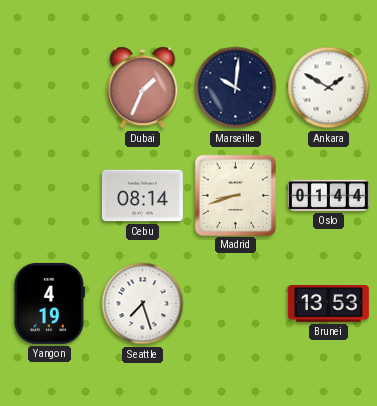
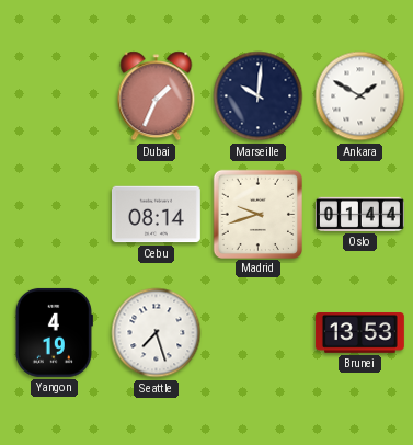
Madrid: 8:42 -> 9:42
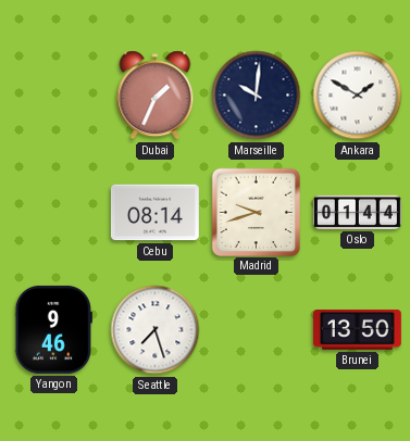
Yangon: 4:19 -> 9:46
Brunei: 13:53 -> 13:50
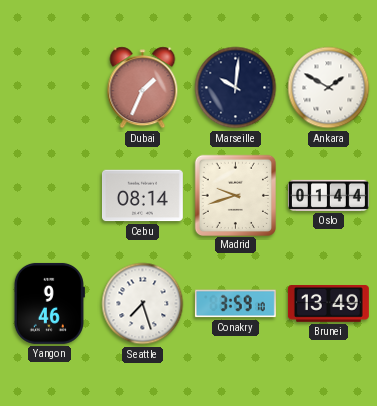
Conakry: none -> 3:59
Brunei: 13:50 -> 13:49
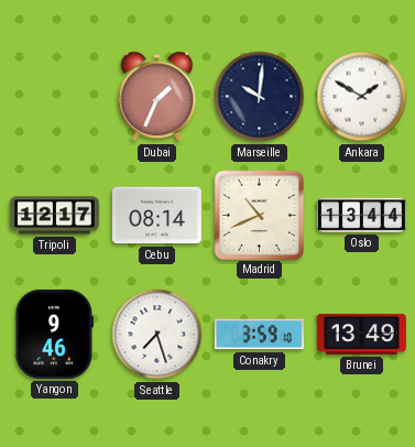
Tripoli: none -> 12:17
Madrid: 9:42 -> 10:41
Oslo: 01:44 -> 13:44
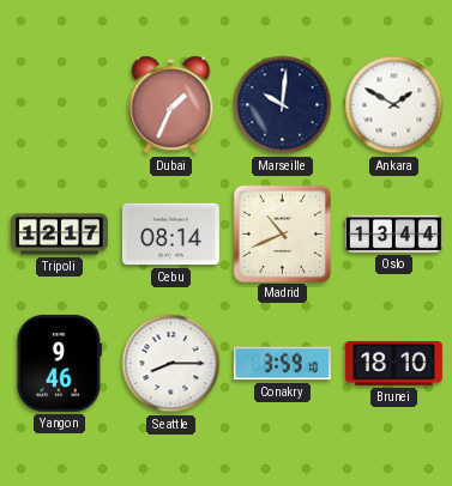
Seattle: 7:27 -> 8:15
Brunei: 13:49 -> 18:10
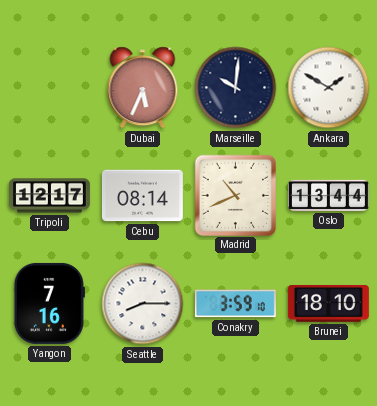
Dubai: 1:34 -> 5:34
Yangon: 9:46 -> 7:16
